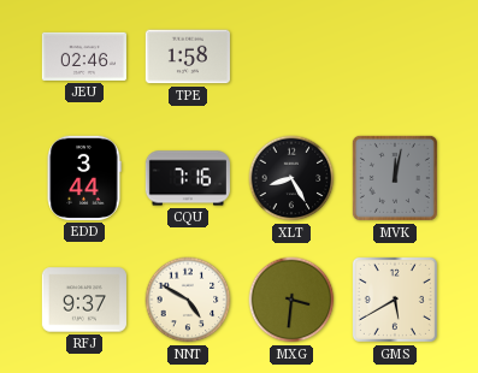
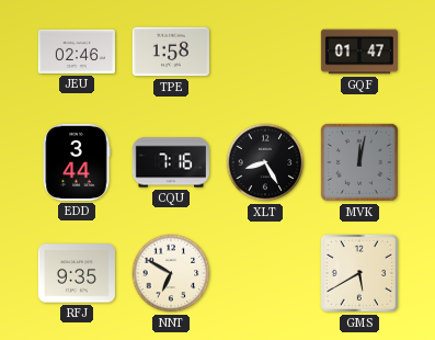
GQF: none -> 01:47
RFJ: 9:37 -> 9:35
NNT: 4:50 -> 6:50
MXG: 3:31 -> none
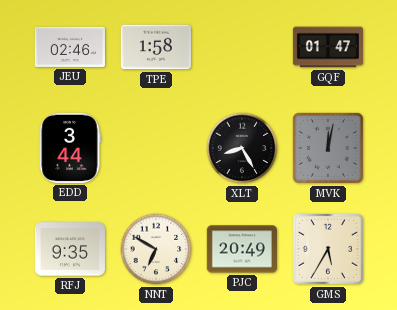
CQU: 7:16 -> none
PJC: none -> 20:49
GMS: 5:40 -> 5:35
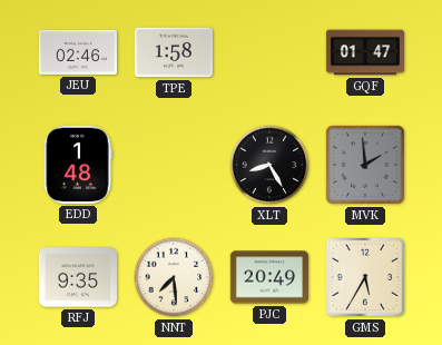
EDD: 3:44 -> 1:48
MVK: 12:02 -> 1:59
NNT: 6:50 -> 7:29
